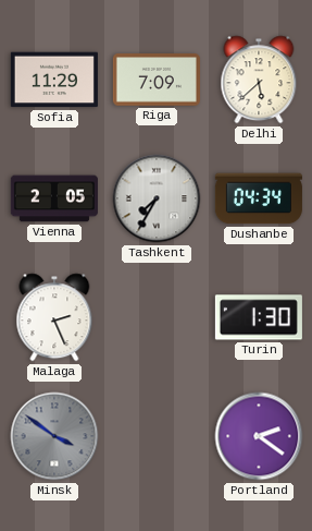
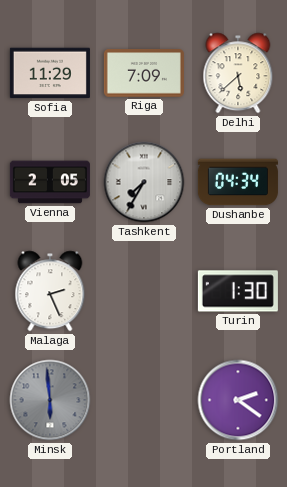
Minsk: 3:51 -> 5:59
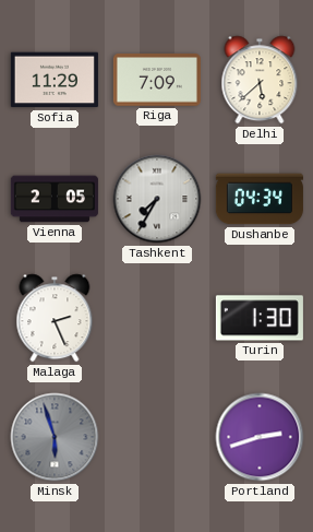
Minsk: 5:59 -> 5:57
Portland: 2:21 -> 2:42
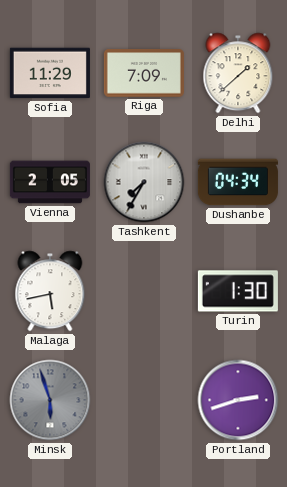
Delhi: 5:38 -> 1:38
Malaga: 2:26 -> 5:43
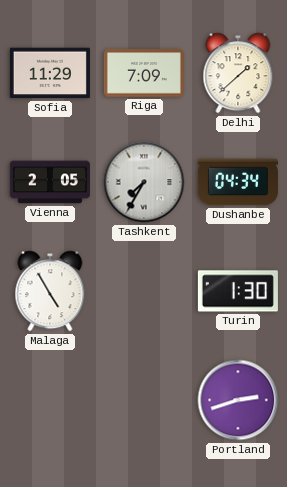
Malaga: 5:43 -> 4:55
Minsk: 5:57 -> none
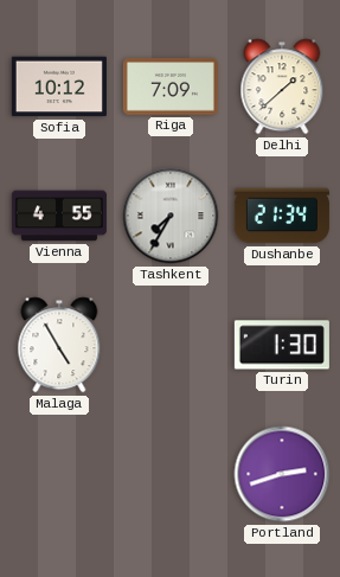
Sofia: 11:29 -> 10:12
Vienna: 2:05 -> 4:55
Dushanbe: 04:34 -> 21:34
